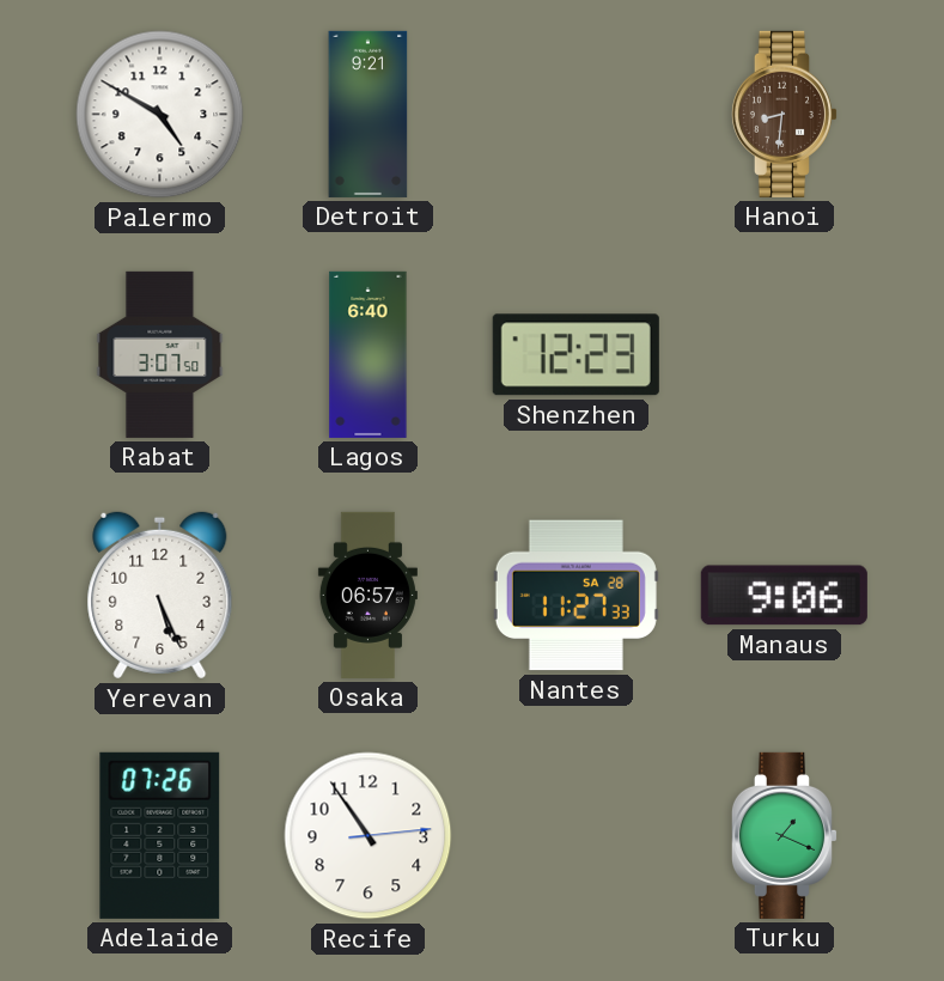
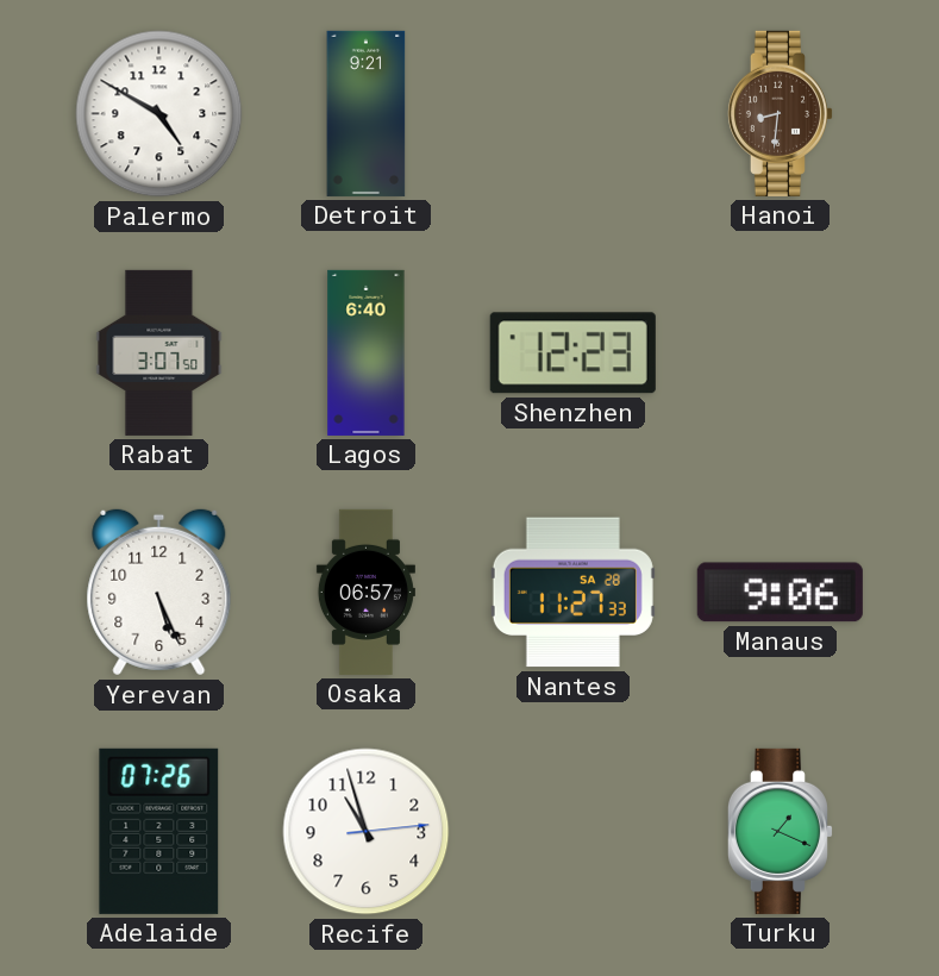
Recife: 10:54 -> 10:57
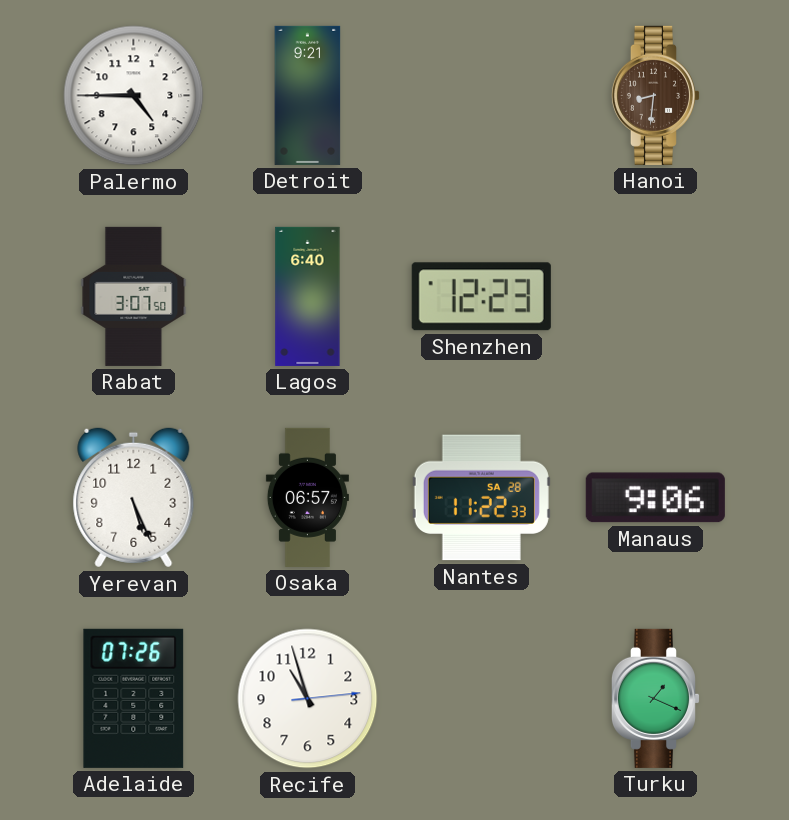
Palermo: 4:50 -> 4:45
Nantes: 11:27 -> 11:22
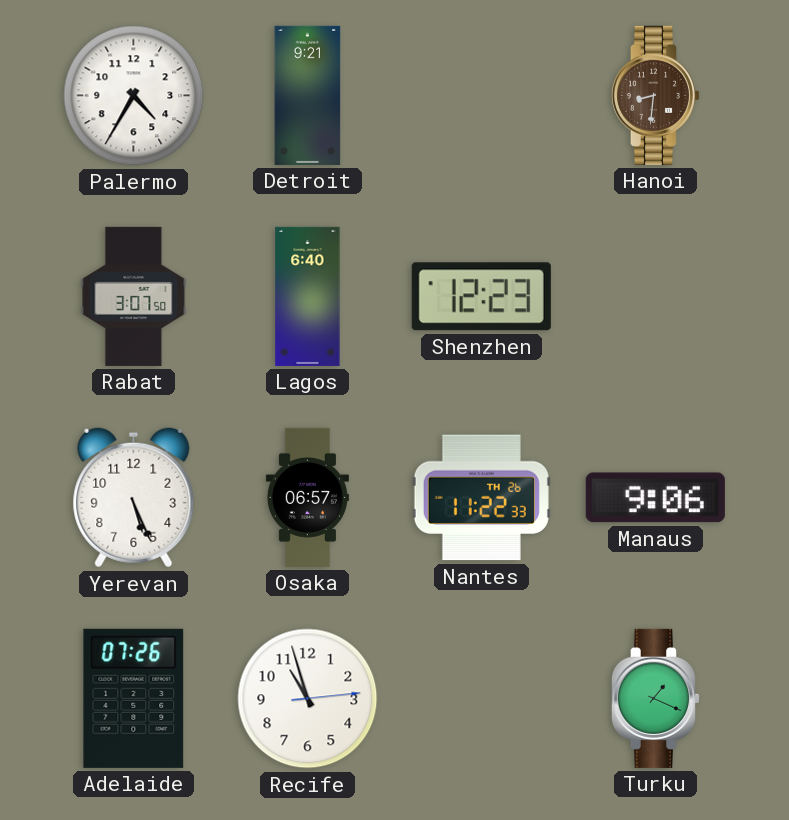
Palermo: 4:45 -> 4:35
Nantes date: SA 28 -> TH 26
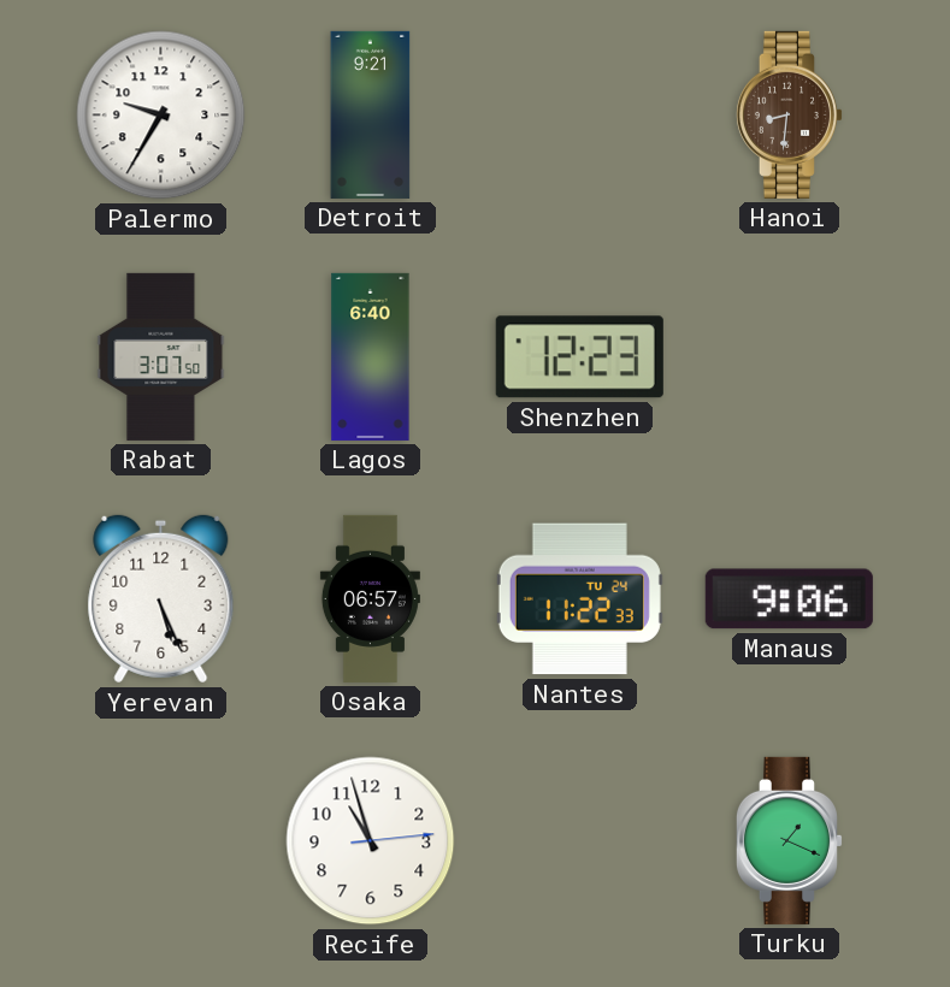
Palermo: 4:35 -> 9:35
Nantes date: TH 26 -> TU 24
Adelaide: 07:26 -> none
